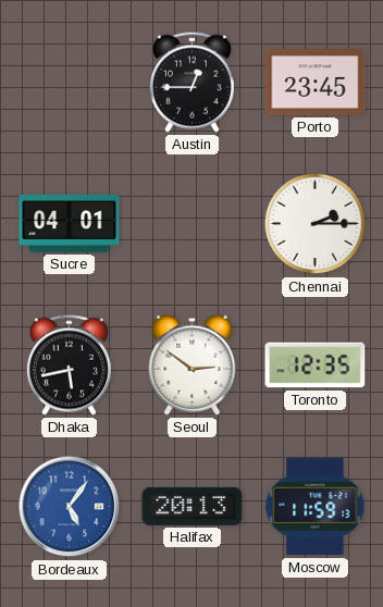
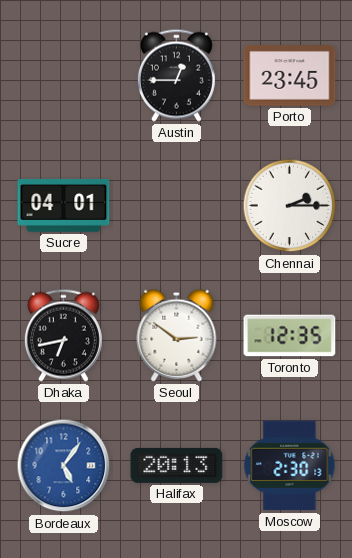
Dhaka: 5:43 -> 6:43
Moscow: 11:59 -> 2:30
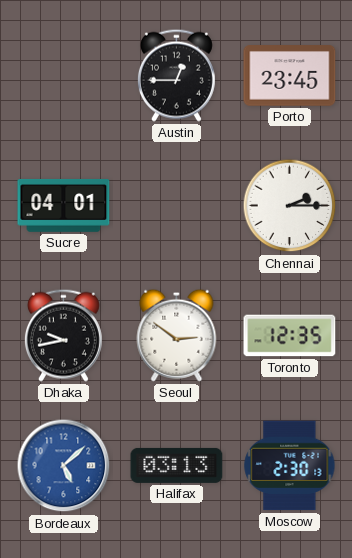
Dhaka: 6:43 -> 9:43
Bordeaux: 5:06 -> 5:08
Halifax: 20:13 -> 03:13
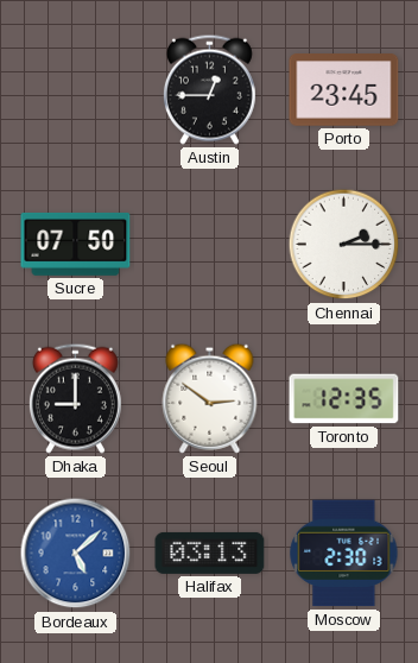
Sucre: 04:01 -> 07:50
Dhaka: 9:43 -> 9:00
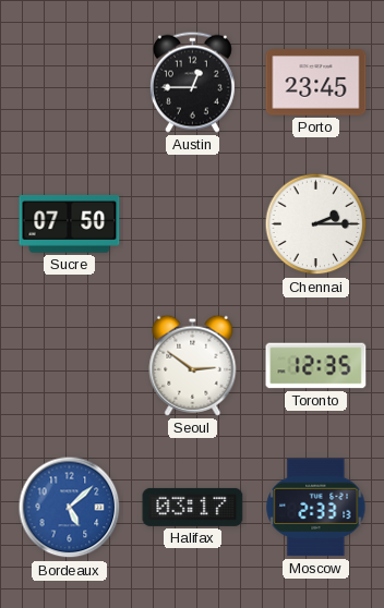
Dhaka: 9:00 -> none
Halifax: 03:13 -> 03:17
Moscow: 2:30 -> 2:33
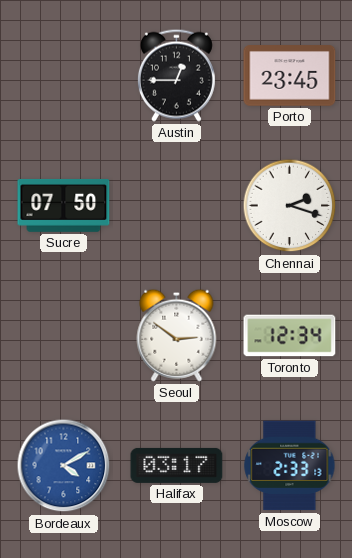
Chennai: 2:15 -> 2:18
Toronto: 12:35 -> 12:34
Bordeaux: 5:08 -> 4:10
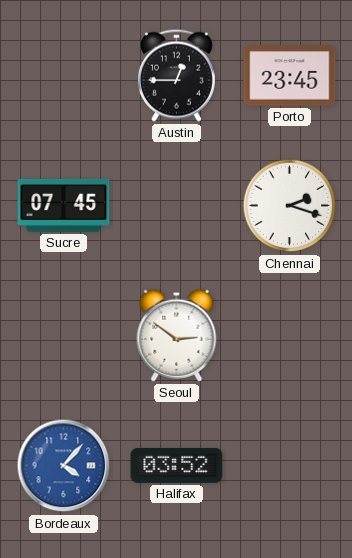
Sucre: 07:50 -> 07:45
Toronto: 12:34 -> none
Bordeaux: 4:10 -> 4:07
Halifax: 03:17 -> 03:52
Moscow: 2:33 -> none
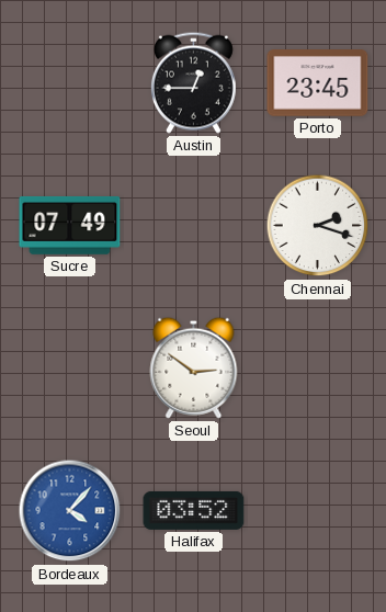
Sucre: 07:45 -> 07:49
